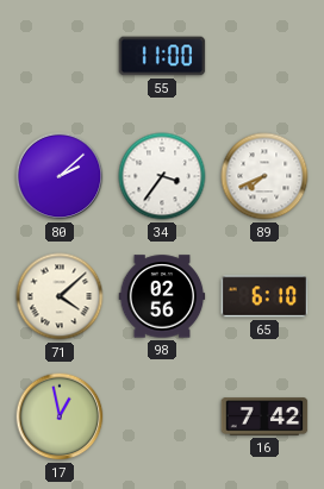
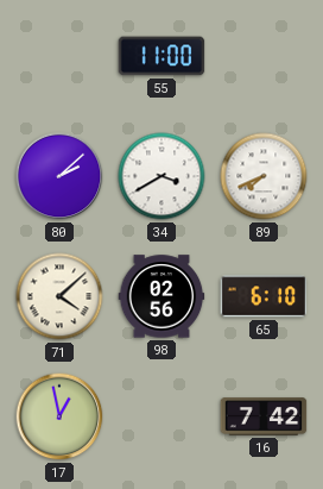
34: 3:36 -> 3:40
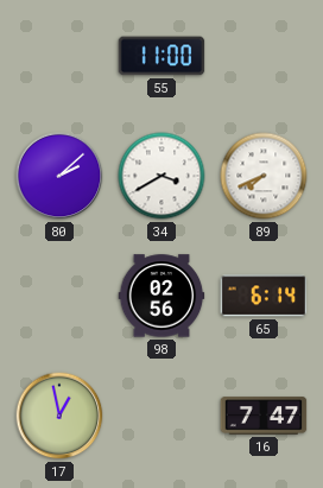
71: 4:08 -> none
65: 6:10 -> 6:14
16: 7:42 -> 7:47
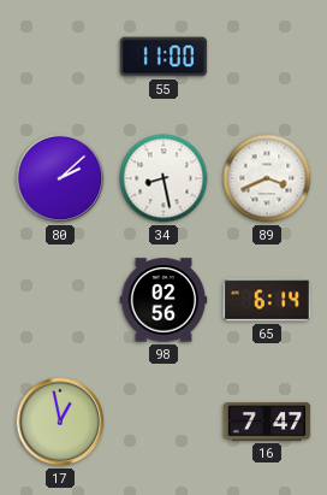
34: 3:40 -> 8:28
89: 7:41 -> 3:41
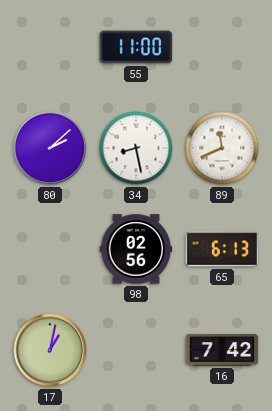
89: 3:41 -> 11:41
65: 6:14 -> 6:13
17: 12:58 -> 1:02
16: 7:47 -> 7:42
